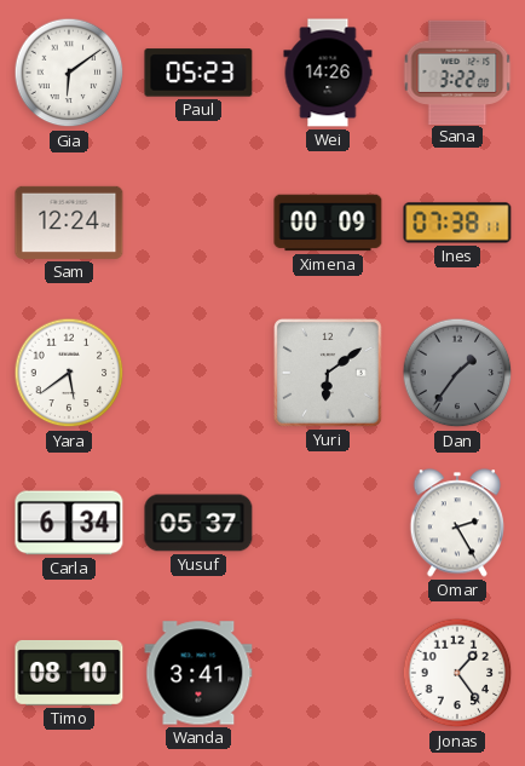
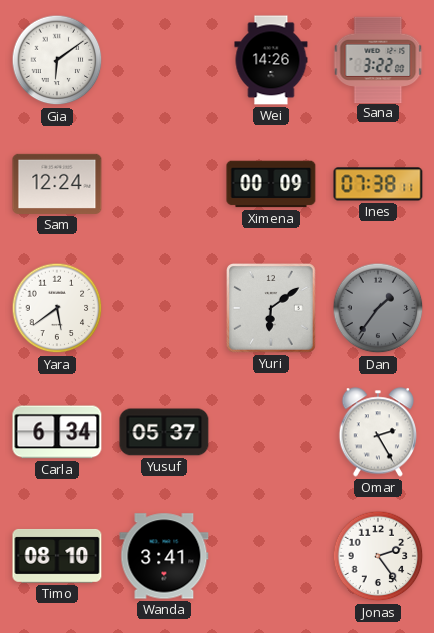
Paul: 05:23 -> none
Jonas: 1:24 -> 2:24
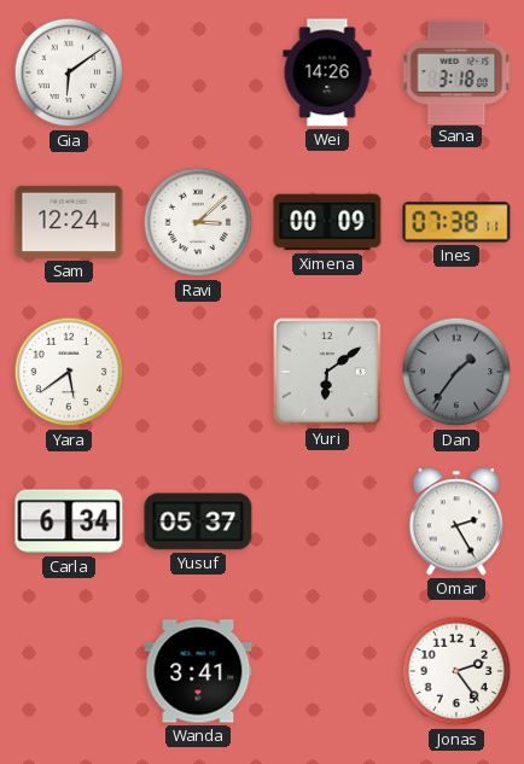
Sana: 3:22 -> 3:18
Ravi: none -> 3:08
Timo: 08:10 -> none
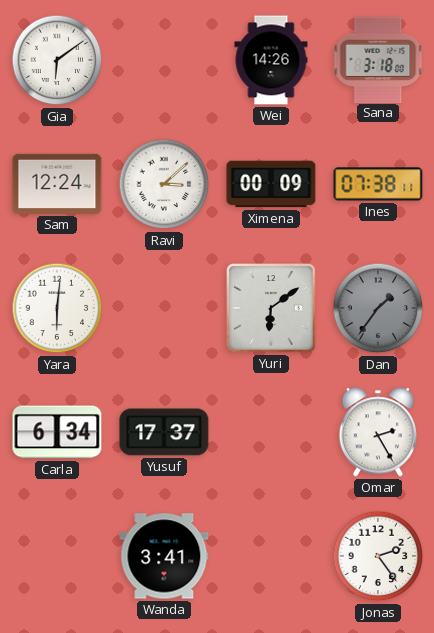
Yara: 5:39 -> 6:01
Yusuf: 05:37 -> 17:37
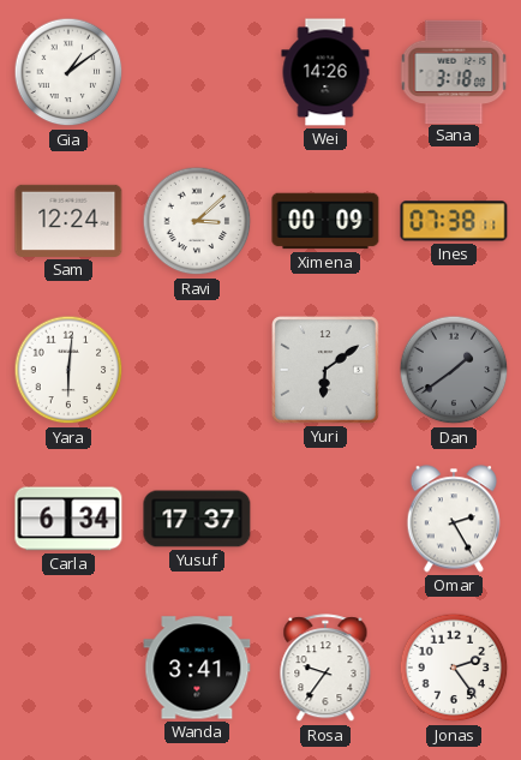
Gia: 6:09 -> 1:09
Dan: 1:36 -> 1:39
Rosa: none -> 9:36
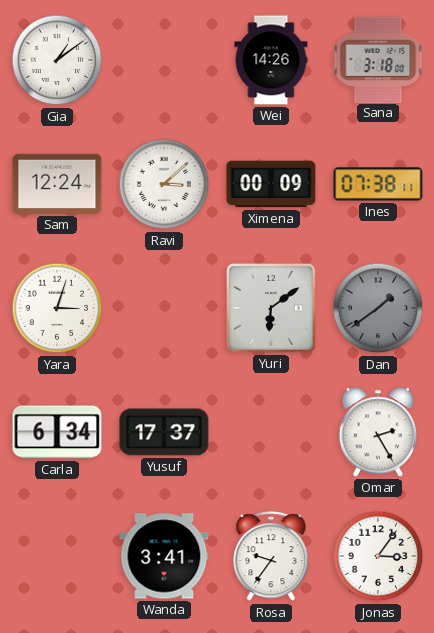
Yara: 6:01 -> 3:03
Jonas: 2:24 -> 3:06
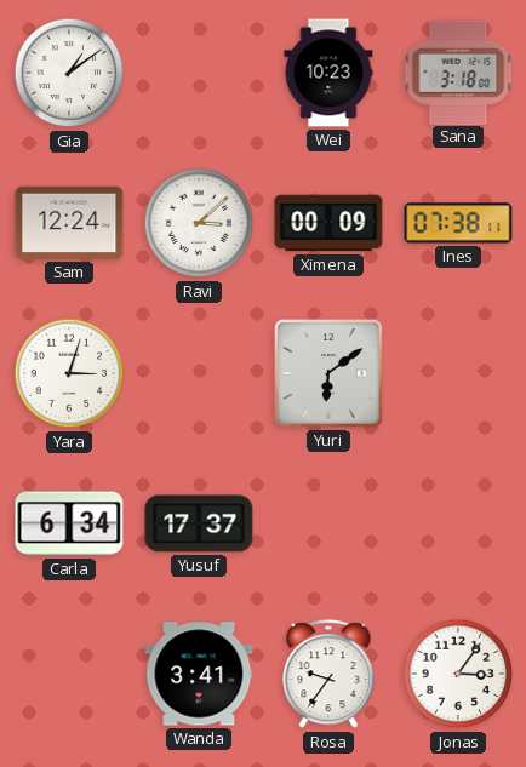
Wei: 14:26 -> 10:23
Dan: 1:39 -> none
Omar: 2:25 -> none
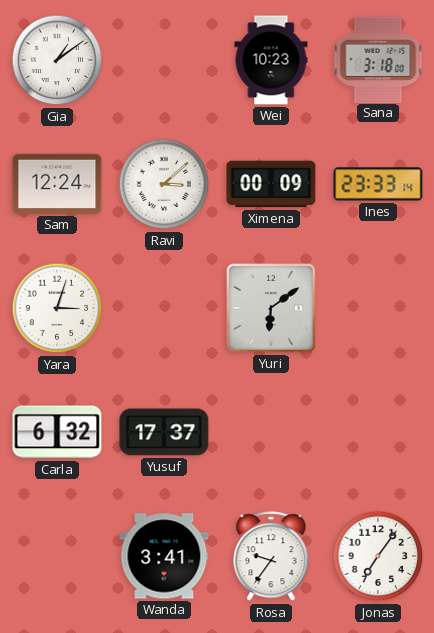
Ines: 07:38 -> 23:33
Carla: 6:34 -> 6:32
Jonas: 3:06 -> 7:06
